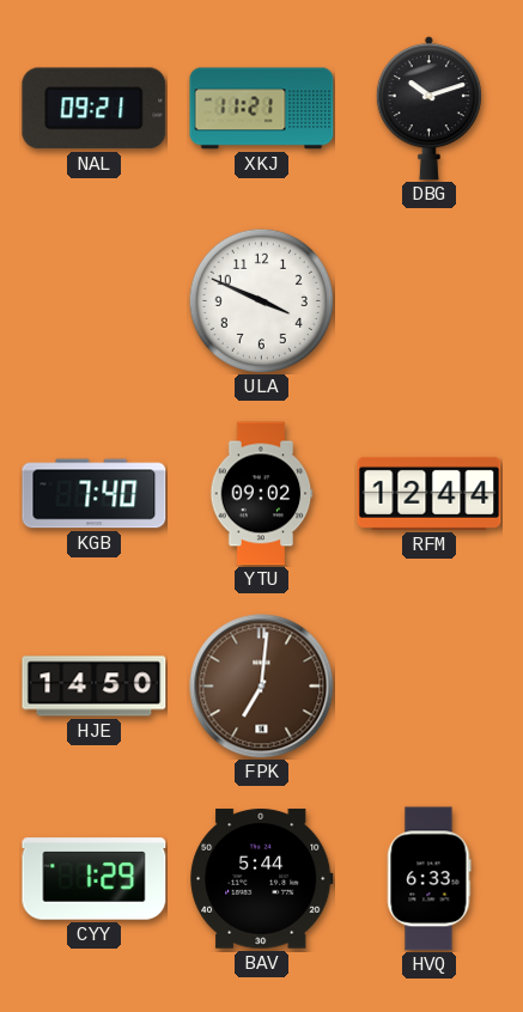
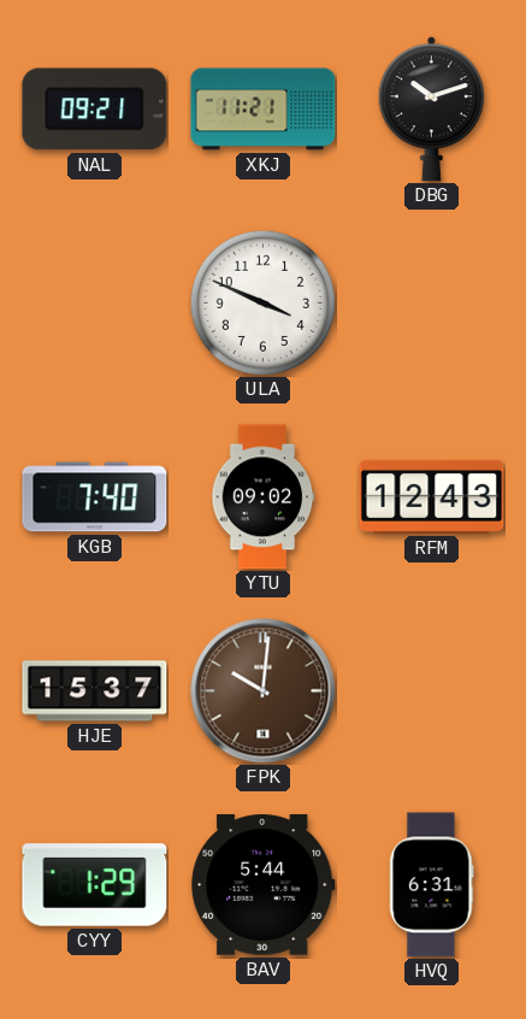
RFM: 12:44 -> 12:43
HJE: 14:50 -> 15:37
FPK: 7:01 -> 10:01
HVQ: 6:33 -> 6:31
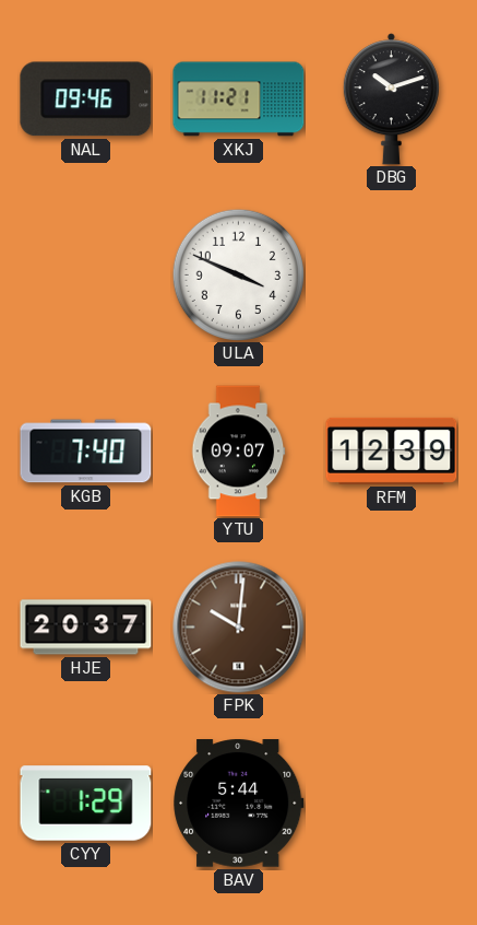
NAL: 09:21 -> 09:46
YTU: 09:02 -> 09:07
RFM: 12:43 -> 12:39
HJE: 15:37 -> 20:37
HVQ: 6:31 -> none
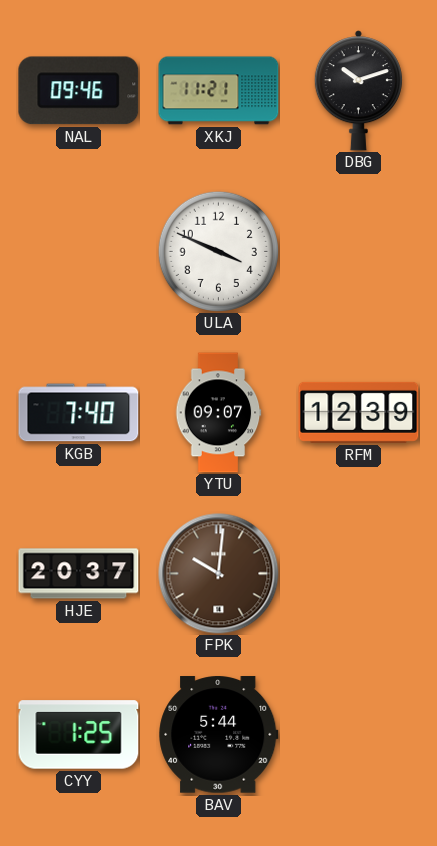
CYY: 1:29 -> 1:25
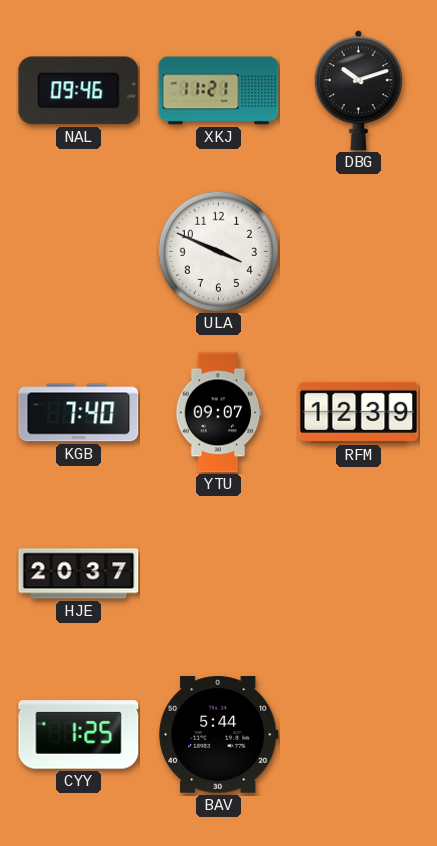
FPK: 10:01 -> none
